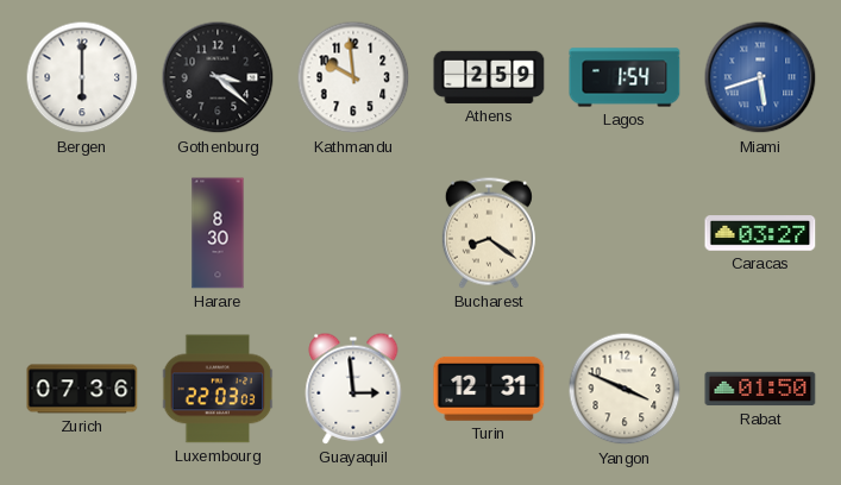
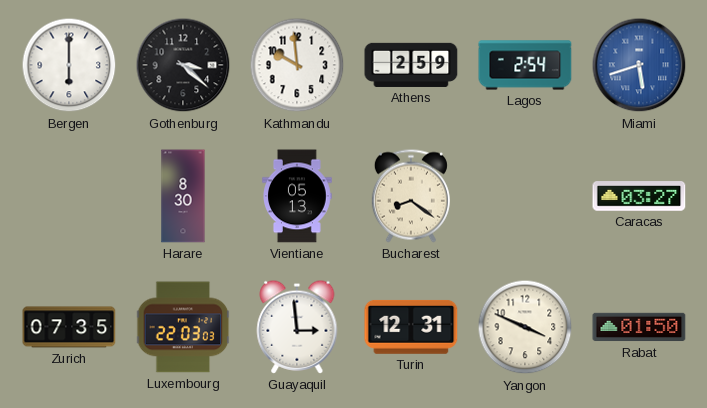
Lagos: 1:54 -> 2:54
Vientiane: none -> 05:13
Zurich: 07:36 -> 07:35
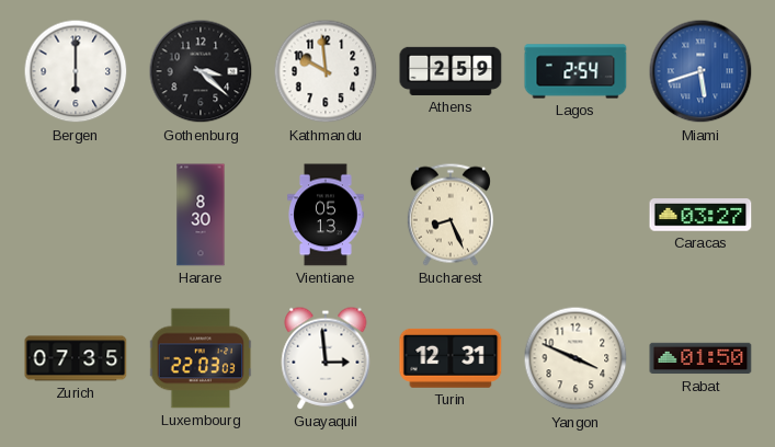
Bucharest: 8:21 -> 8:26
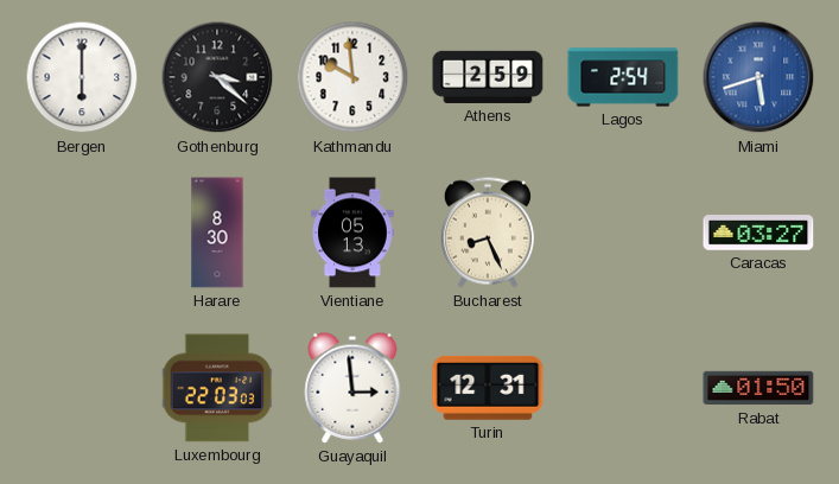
Zurich: 07:35 -> none
Yangon: 3:49 -> none
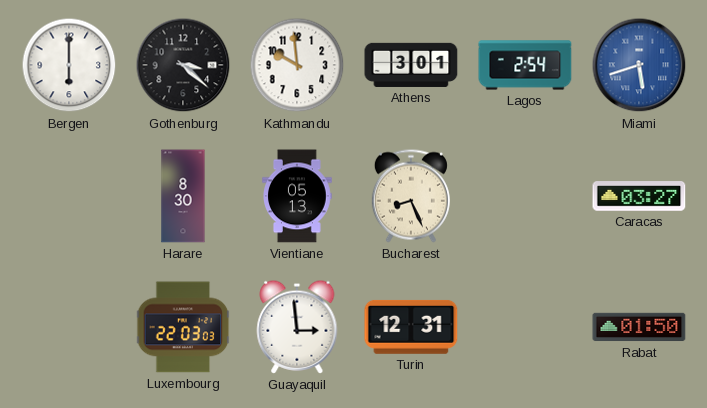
Athens: 2:59 -> 3:01
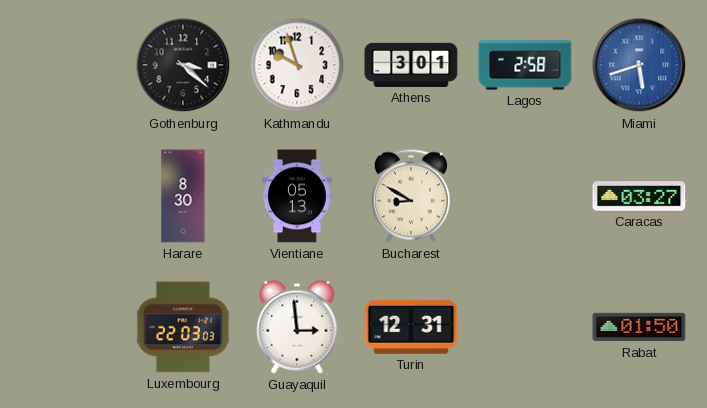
Bergen: 6:00 -> none
Kathmandu: 9:59 -> 9:57
Lagos: 2:54 -> 2:58
Bucharest: 8:26 -> 8:50
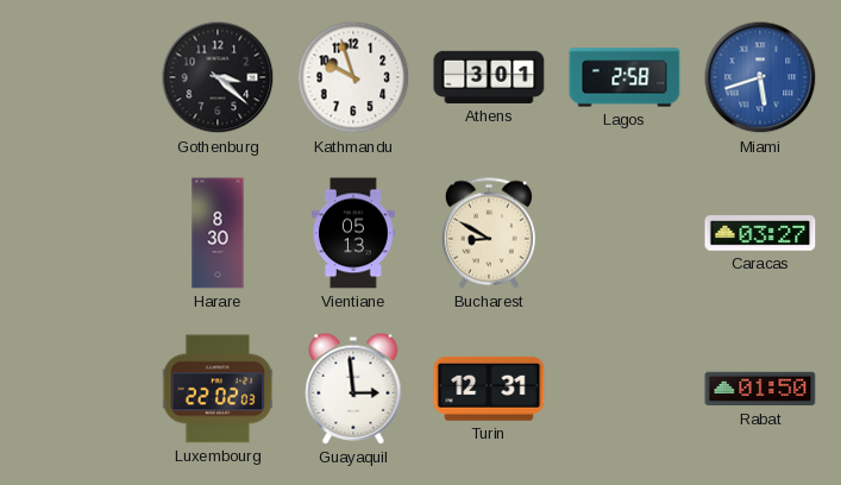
Luxembourg: 22:03 -> 22:02
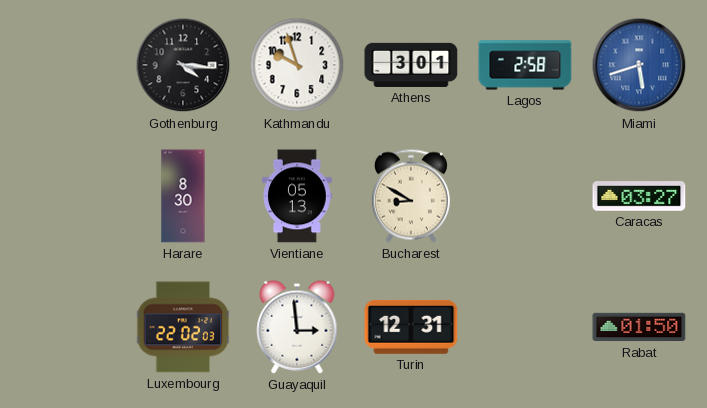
Gothenburg: 3:22 -> 4:16
